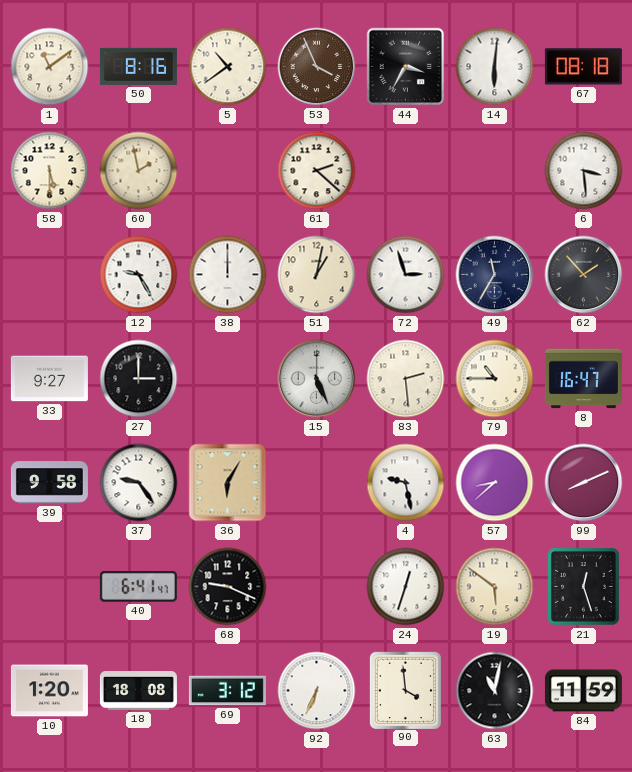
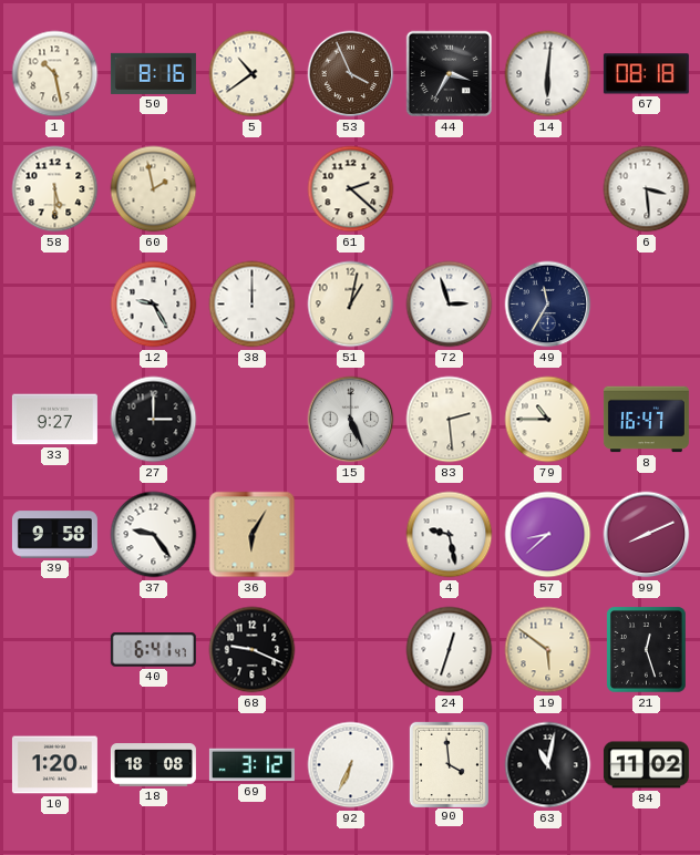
1: 11:09 -> 10:28
62: 1:53 -> none
84: 11:59 -> 11:02
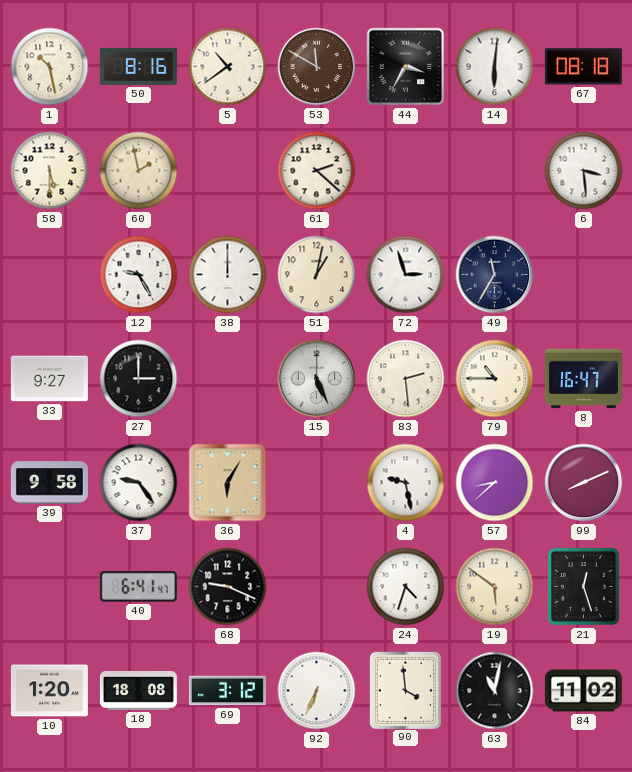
53: 3:56 -> 11:50
24: 12:33 -> 4:33
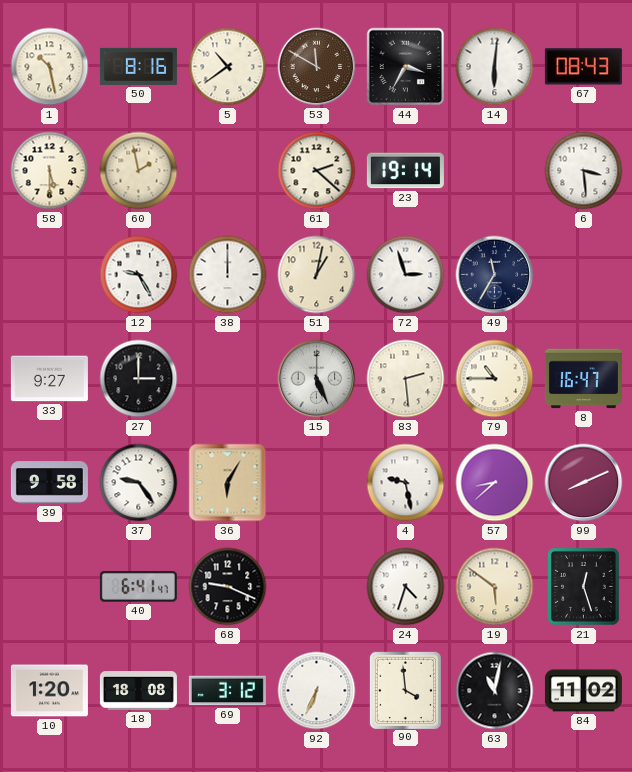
67: 08:18 -> 08:43
23: none -> 19:14
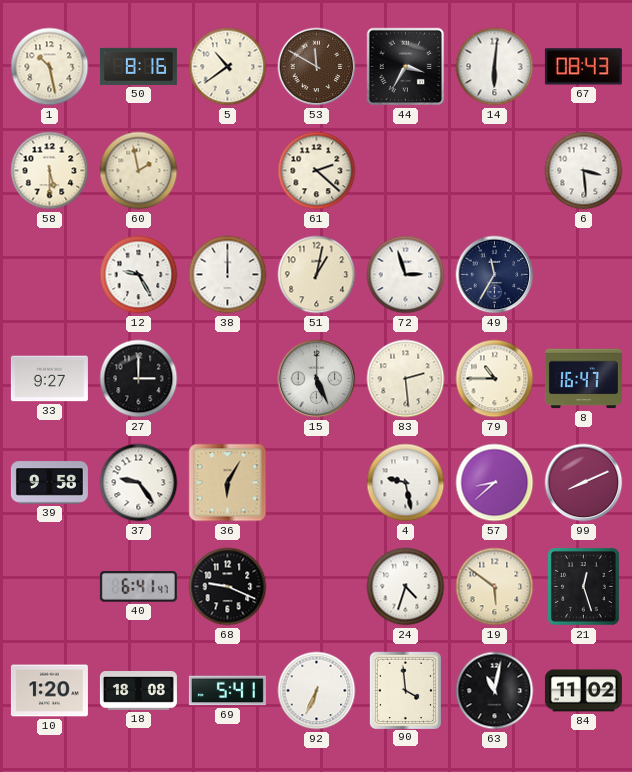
23: 19:14 -> none
69: 3:12 -> 5:41
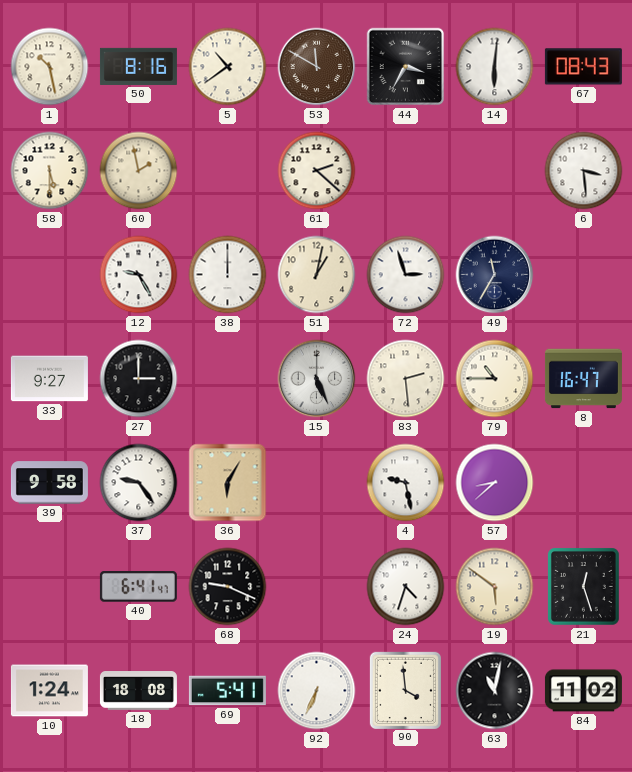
99: 8:11 -> none
10: 1:20 -> 1:24
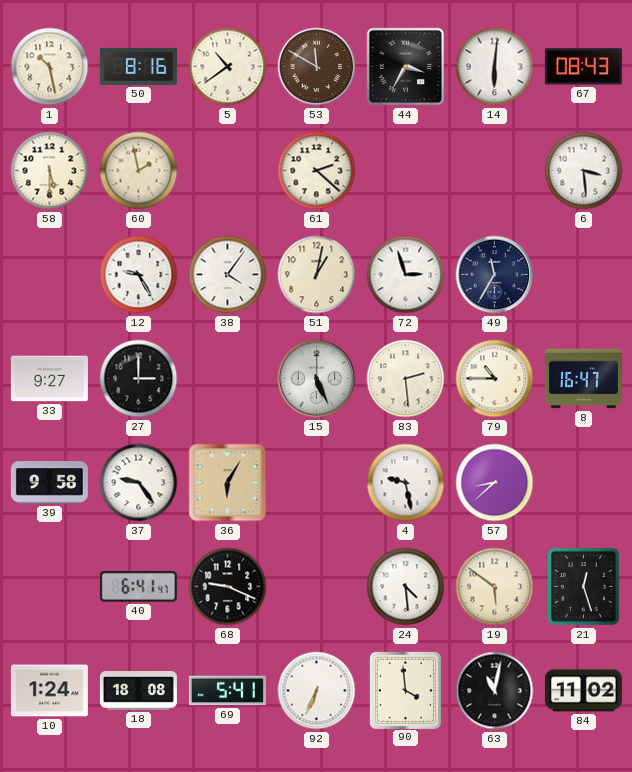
38: 12:00 -> 4:06
24: 4:33 -> 4:29
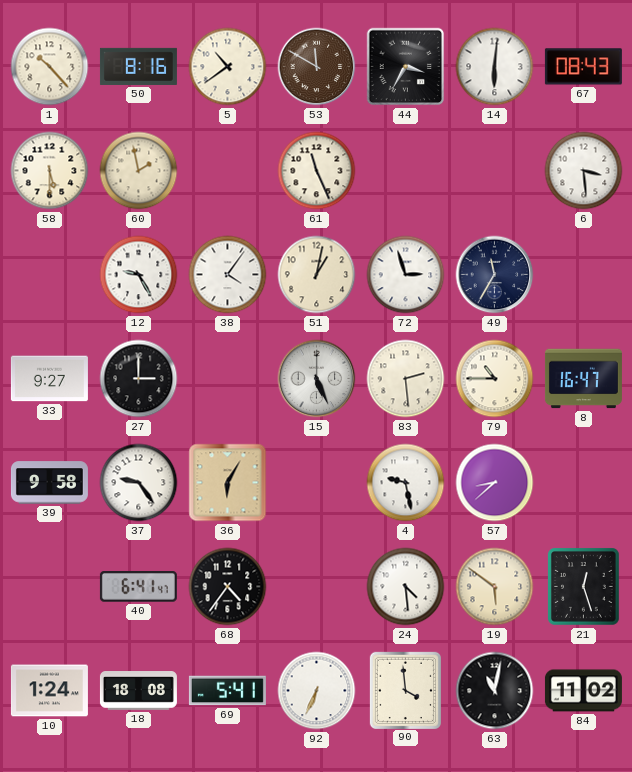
1: 10:28 -> 10:23
61: 2:22 -> 11:26
68: 9:19 -> 4:36
